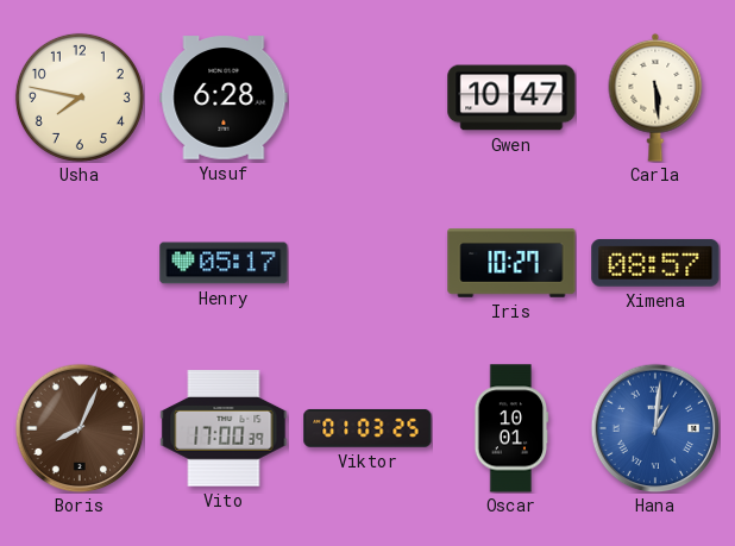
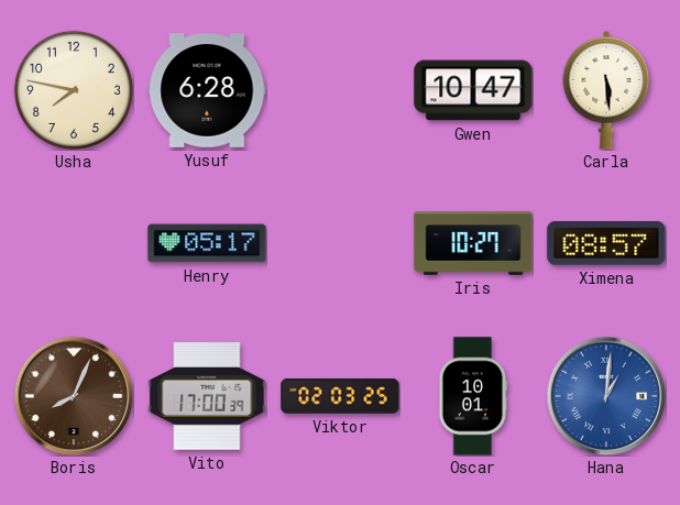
Viktor: 01:03 -> 02:03
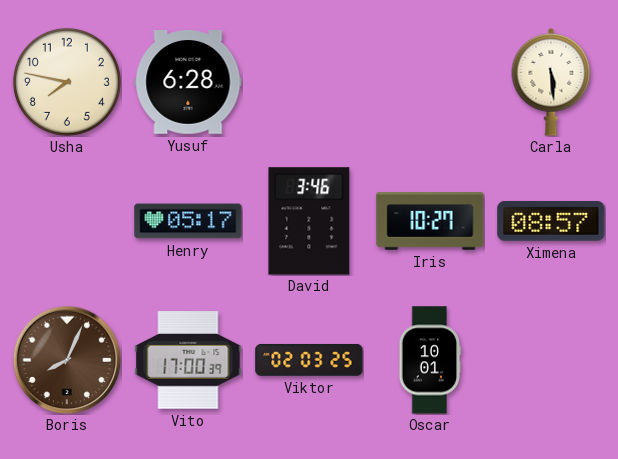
Gwen: 10:47 -> none
David: none -> 3:46
Hana: 1:01 -> none
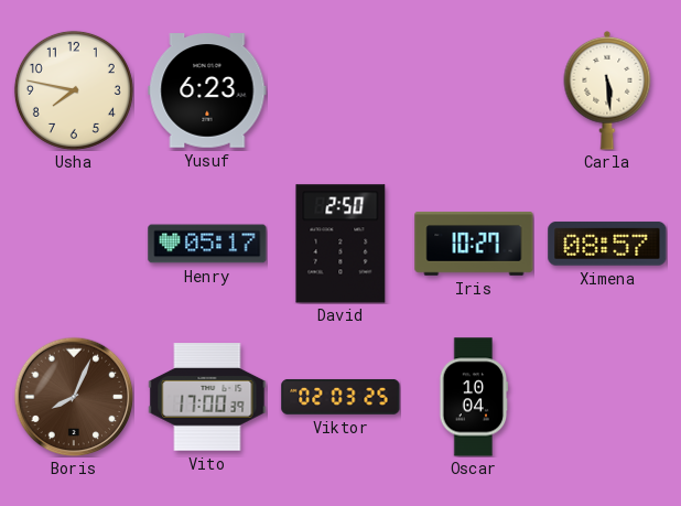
Yusuf: 6:28 -> 6:23
David: 3:46 -> 2:50
Oscar: 10:01 -> 10:04
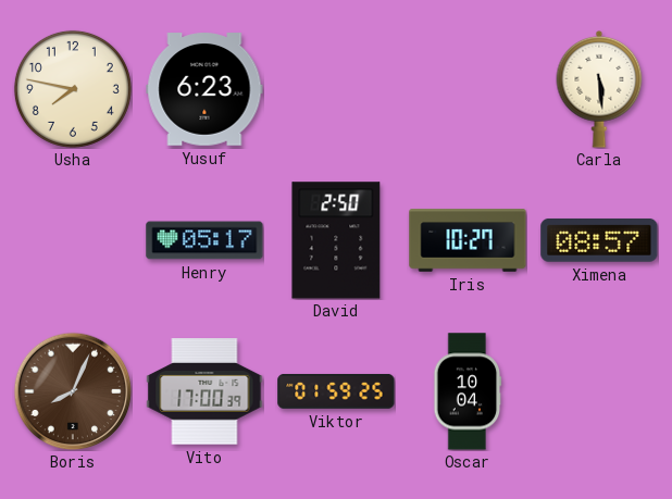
Viktor: 02:03 -> 01:59
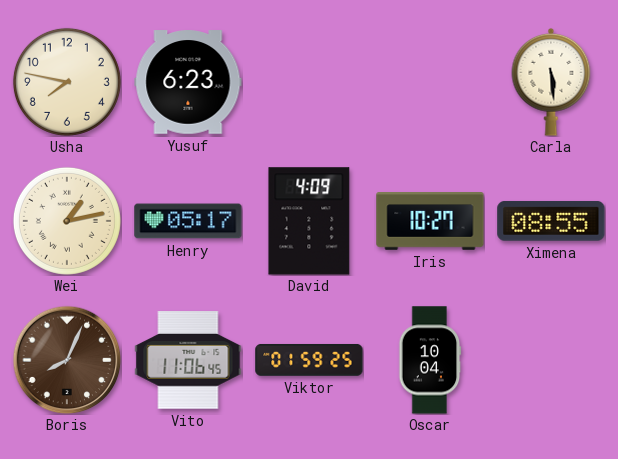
Wei: none -> 1:13
David: 2:50 -> 4:09
Ximena: 08:57 -> 08:55
Vito: 17:00 -> 11:06
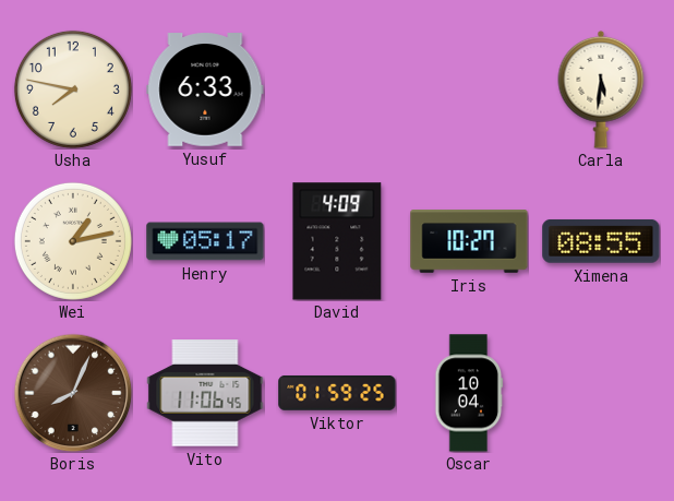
Yusuf: 6:23 -> 6:33
Carla: 5:29 -> 5:31
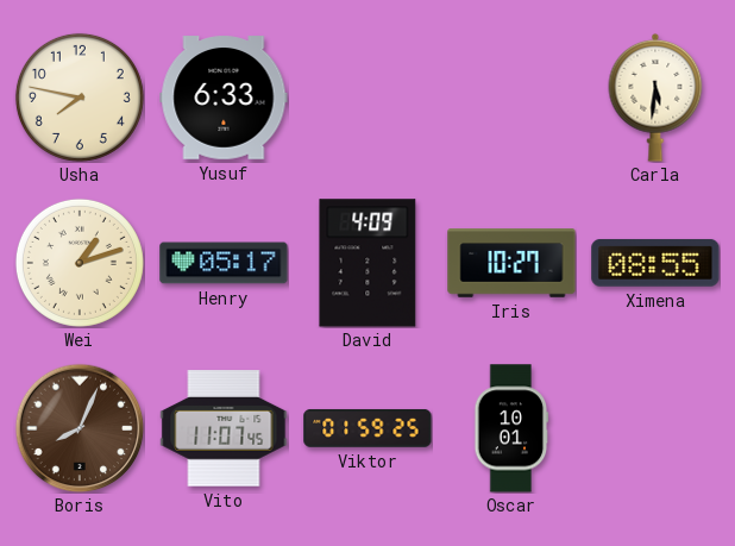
Wei: 1:13 -> 1:12
Vito: 11:06 -> 11:07
Oscar: 10:04 -> 10:01
